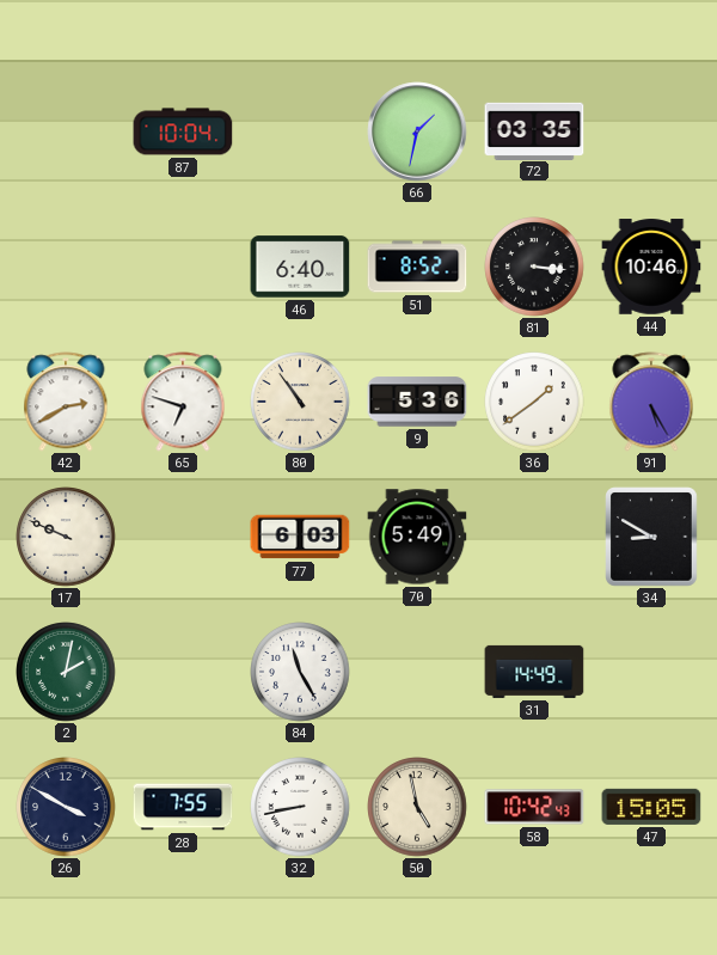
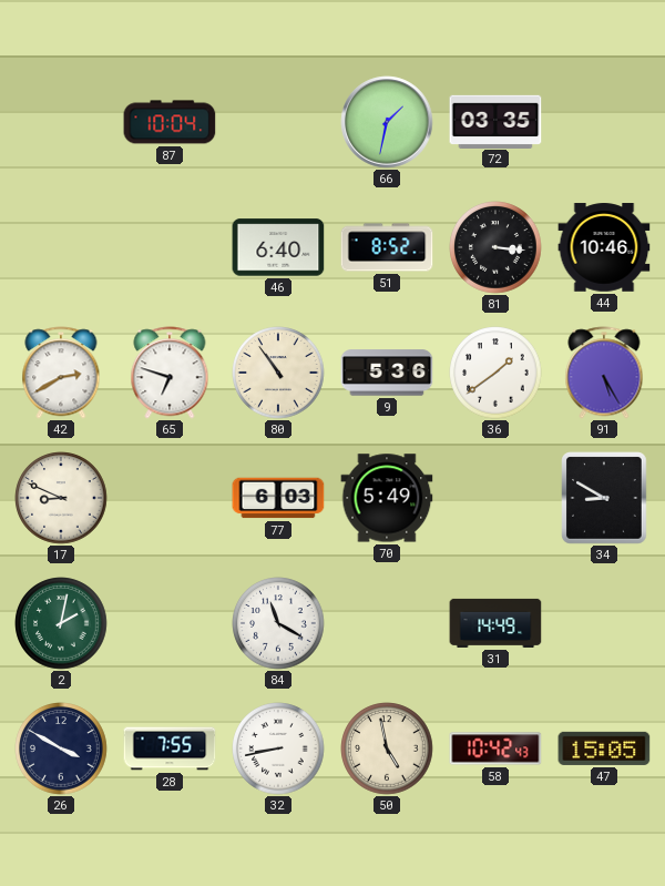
17: 9:49 -> 8:49
84: 11:25 -> 11:20
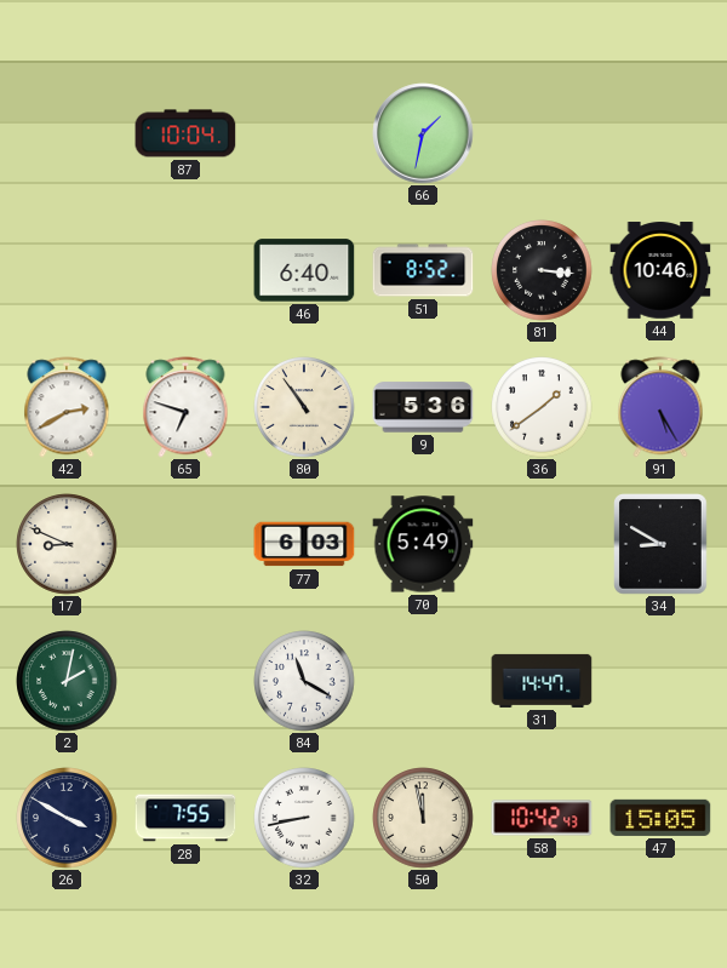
72: 03:35 -> none
31: 14:49 -> 14:47
50: 4:58 -> 11:58
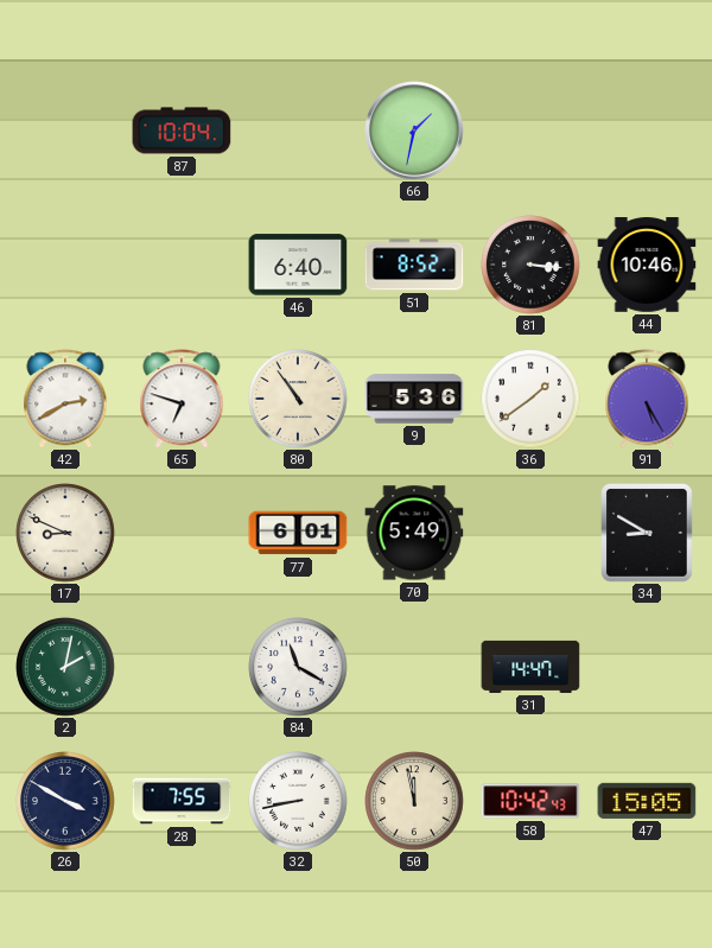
77: 6:03 -> 6:01
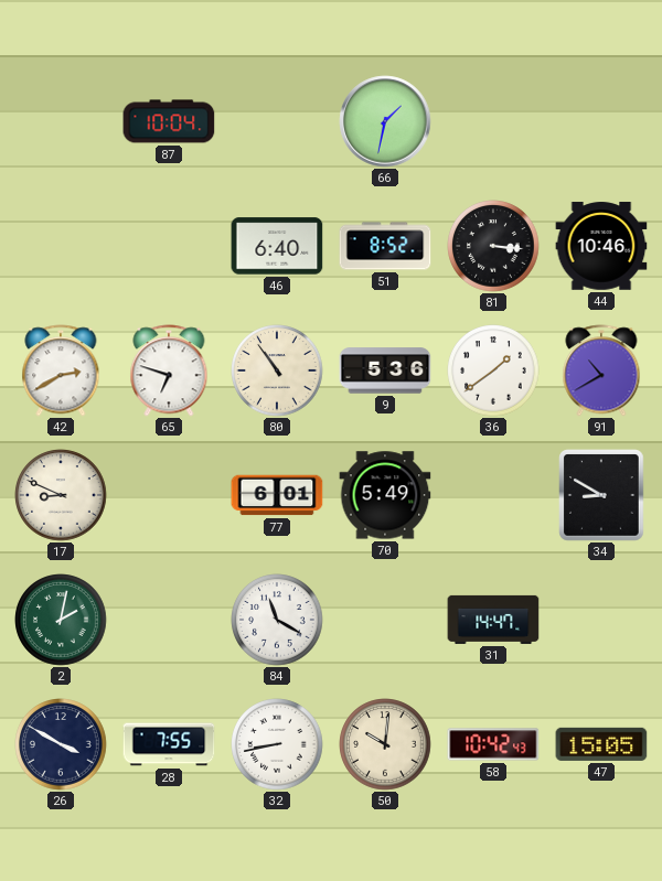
91: 5:25 -> 10:40
50: 11:58 -> 10:01
